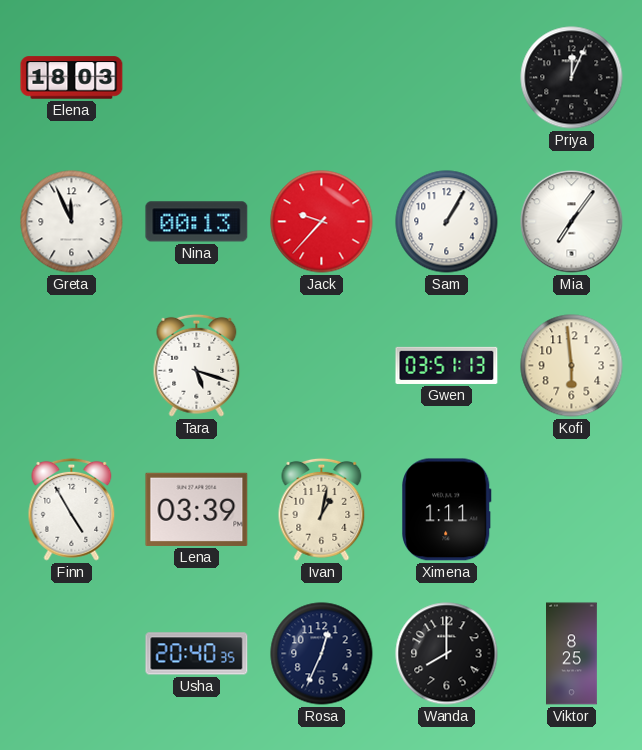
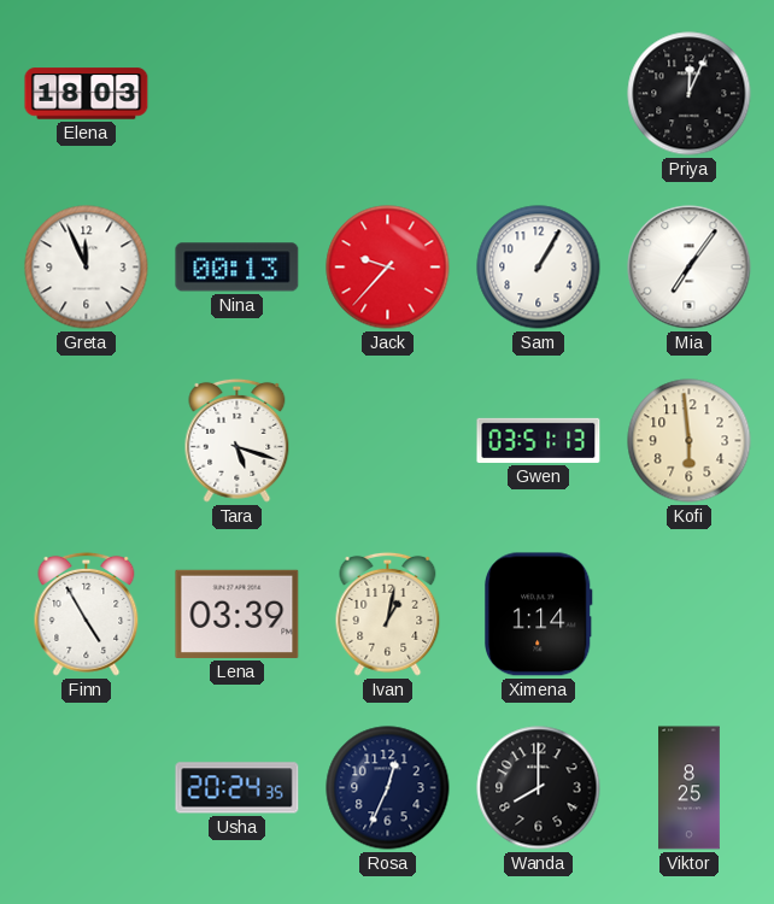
Ximena: 1:11 -> 1:14
Usha: 20:40 -> 20:24
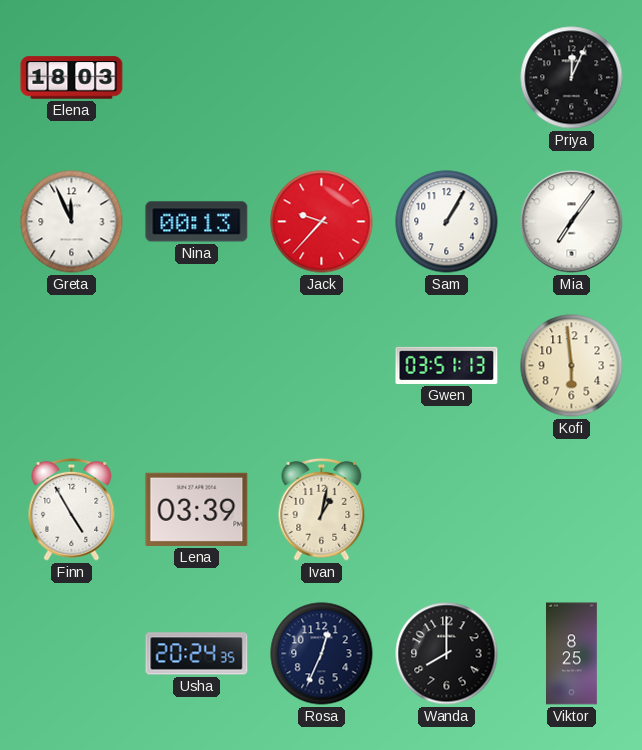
Tara: 5:18 -> none
Ximena: 1:14 -> none
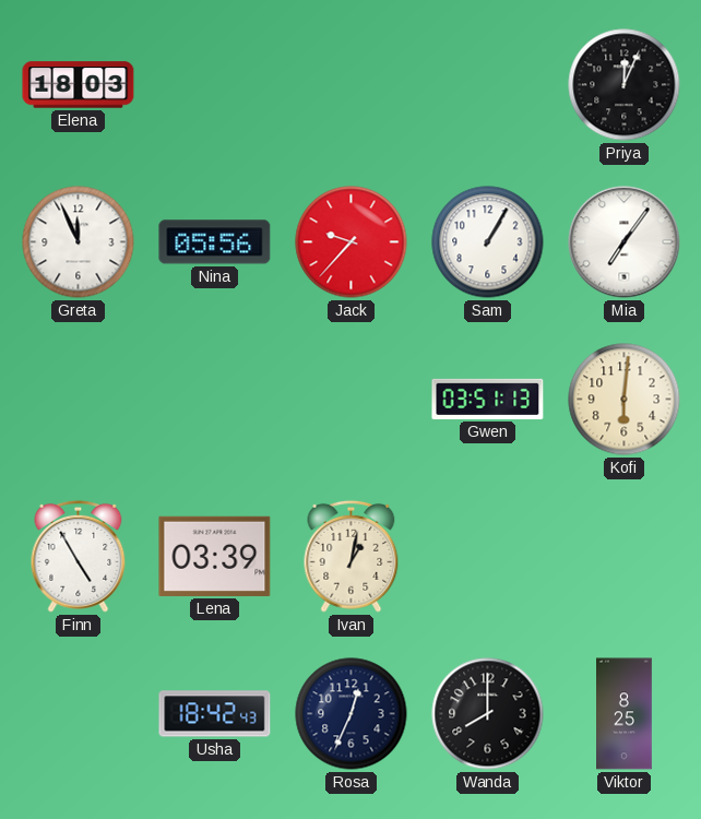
Nina: 00:13 -> 05:56
Kofi: 5:59 -> 6:01
Usha: 20:24 -> 18:42
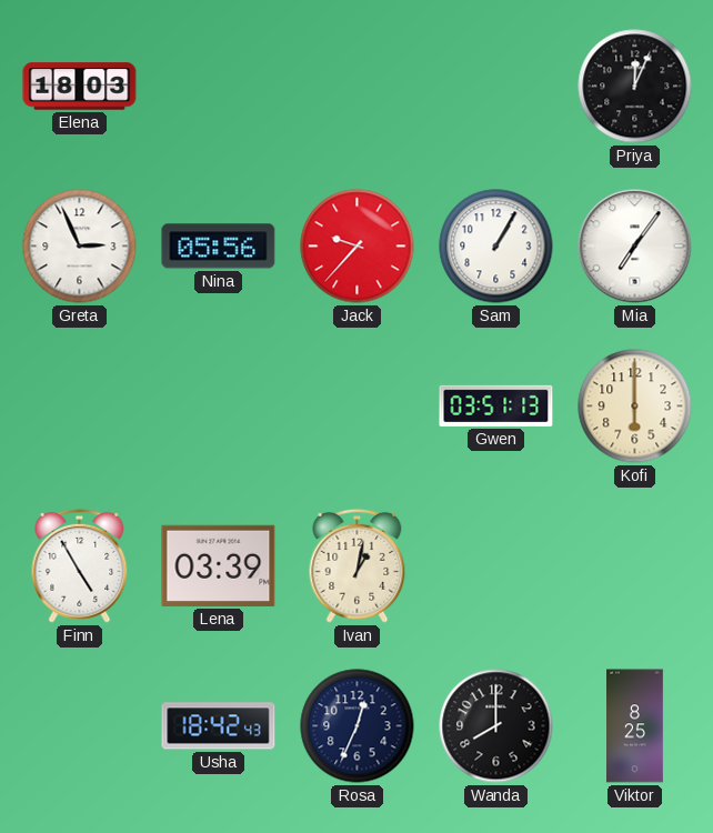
Greta: 11:56 -> 2:56
Kofi: 6:01 -> 6:00
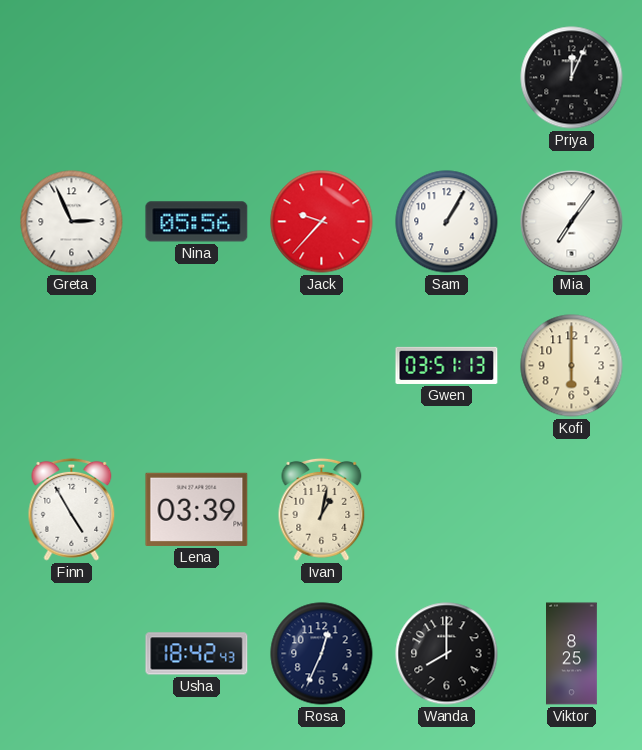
Elena: 18:03 -> none
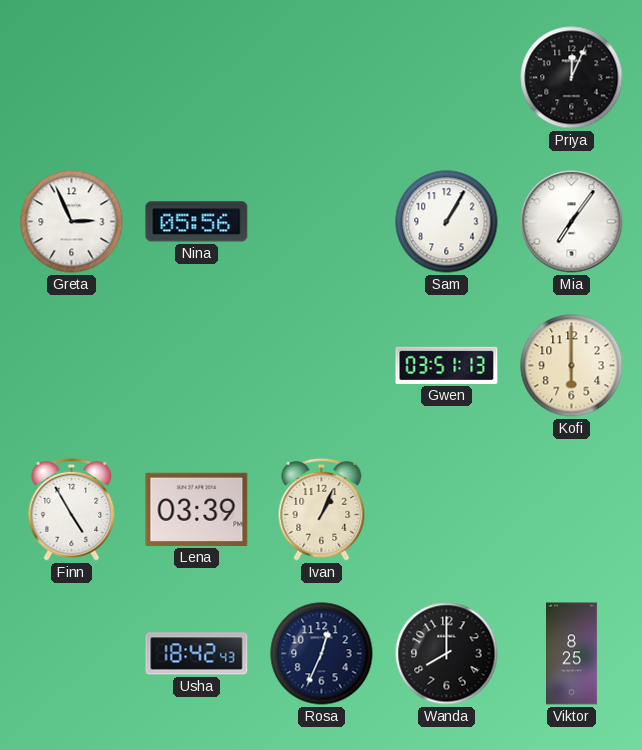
Jack: 9:37 -> none
Ivan: 1:02 -> 1:04
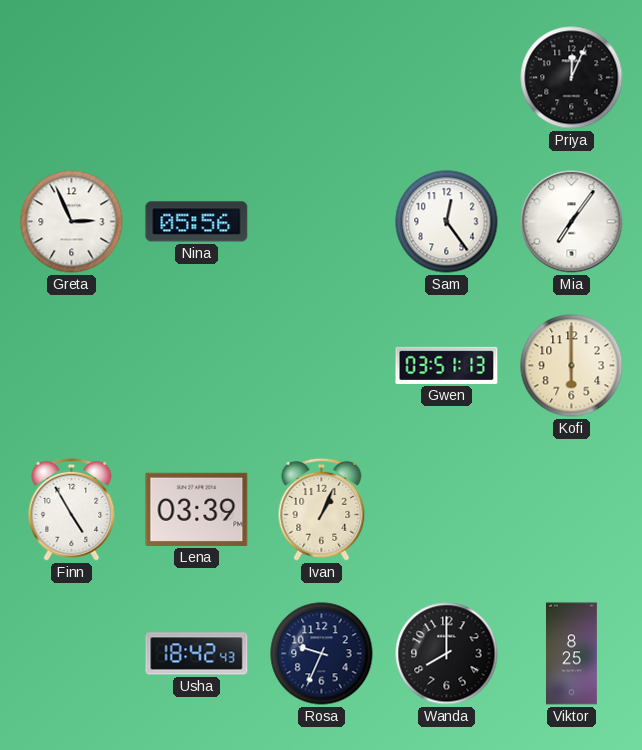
Sam: 1:05 -> 12:24
Rosa: 12:34 -> 9:34
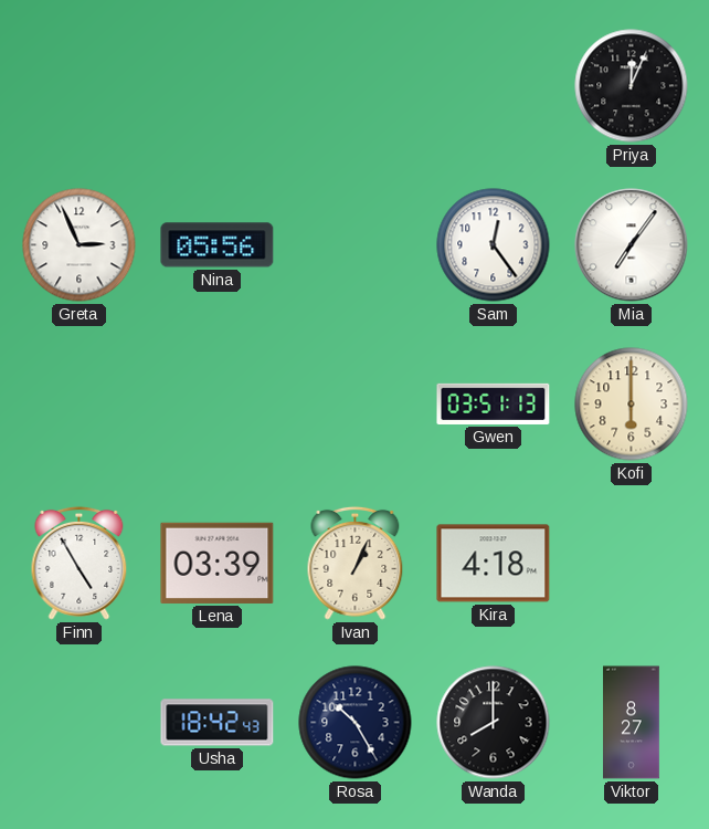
Kira: none -> 4:18
Rosa: 9:34 -> 10:25
Viktor: 8:25 -> 8:27
